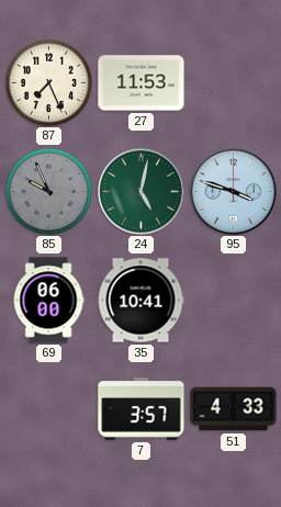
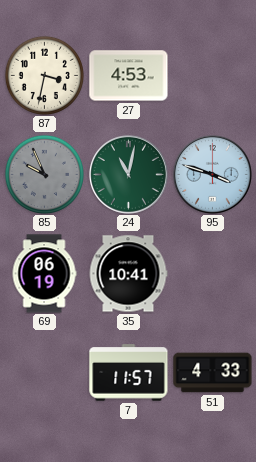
87: 7:26 -> 3:32
27: 11:53 -> 4:53
24: 5:02 -> 11:02
69: 06:00 -> 06:19
7: 3:57 -> 11:57
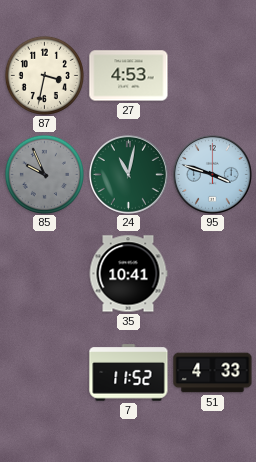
69: 06:19 -> none
7: 11:57 -> 11:52
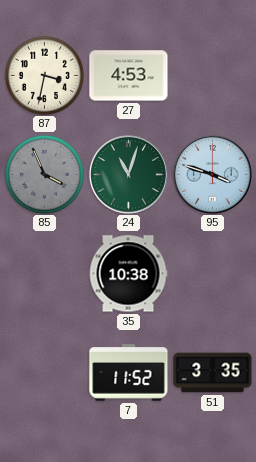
85: 9:56 -> 3:56
24: 11:02 -> 11:03
35: 10:41 -> 10:38
51: 4:33 -> 3:35
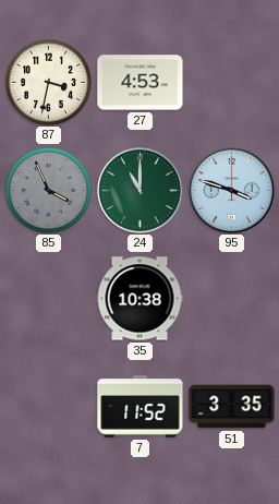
24: 11:03 -> 11:00
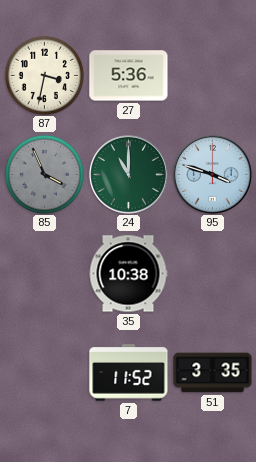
27: 4:53 -> 5:36
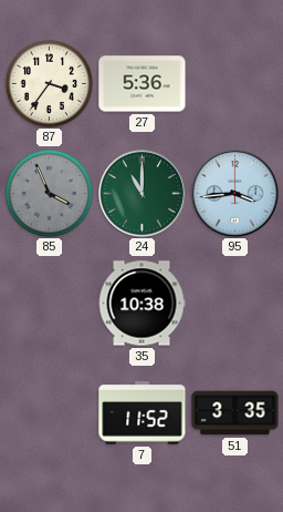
87: 3:32 -> 3:36
95: 3:48 -> 3:44
